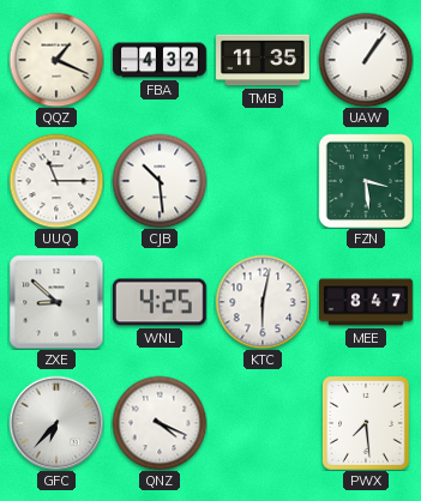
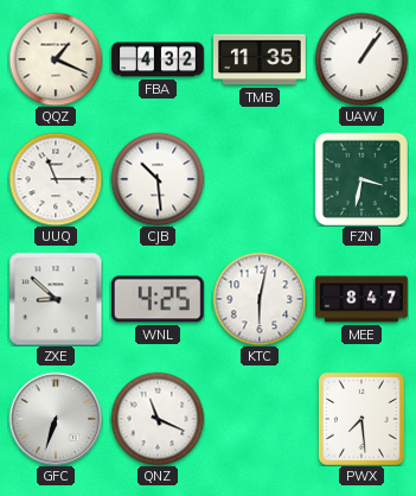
FZN: 3:29 -> 3:32
GFC: 6:37 -> 6:33
QNZ: 4:19 -> 11:19
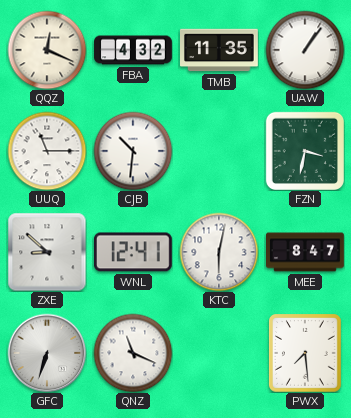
QQZ: 1:19 -> 12:19
CJB: 10:29 -> 10:31
WNL: 4:25 -> 12:41
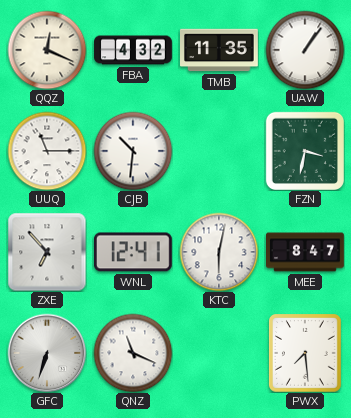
ZXE: 8:52 -> 6:53
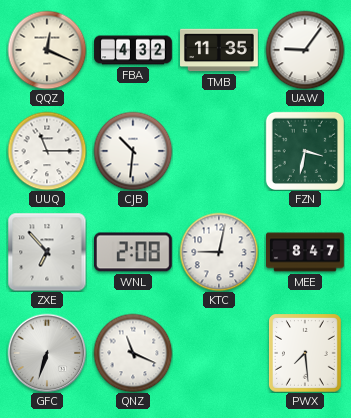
UAW: 1:06 -> 9:06
WNL: 12:41 -> 2:08
KTC: 6:02 -> 9:02
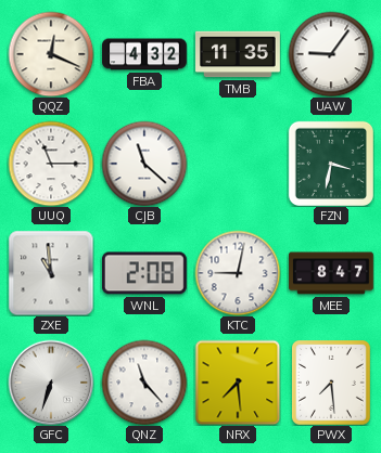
CJB: 10:31 -> 11:22
ZXE: 6:53 -> 10:59
QNZ: 11:19 -> 11:23
NRX: none -> 7:29
